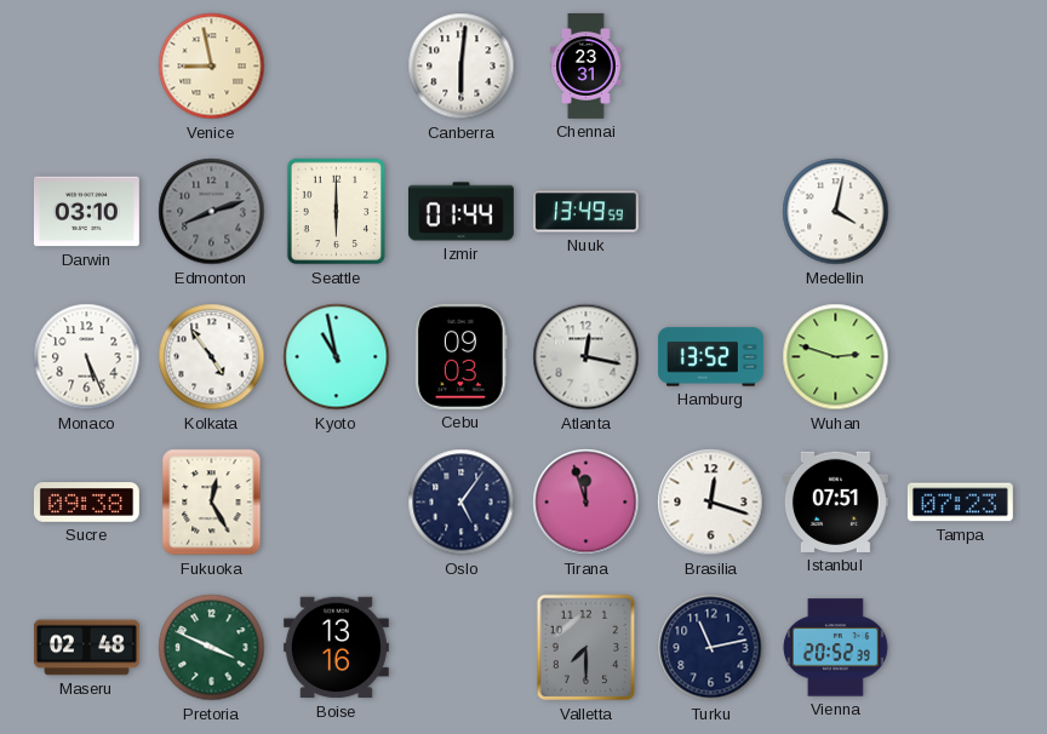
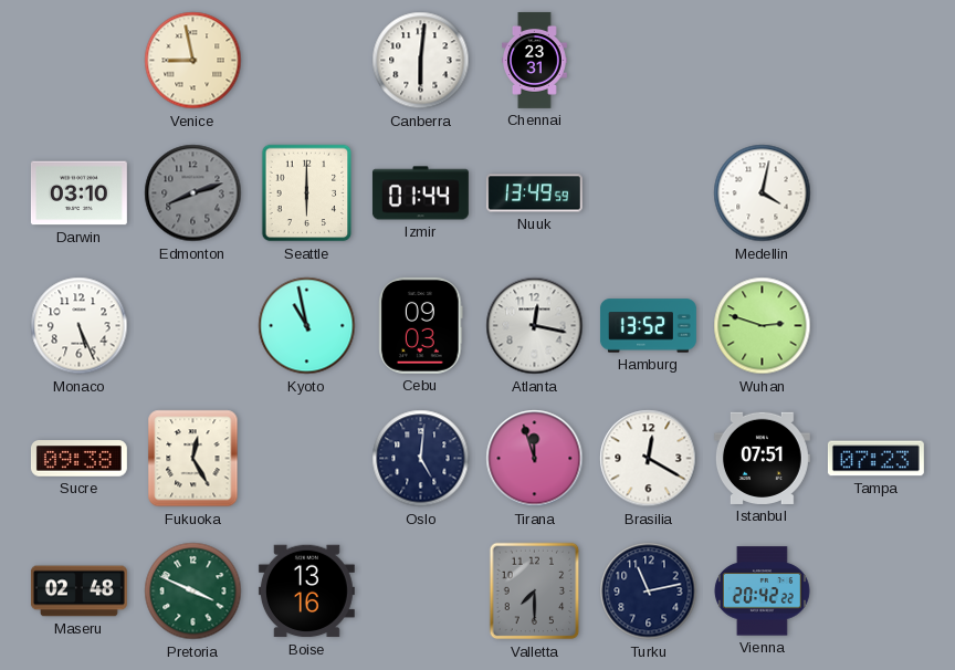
Kolkata: 4:54 -> none
Oslo: 5:06 -> 5:01
Brasilia: 12:18 -> 12:20
Vienna: 20:52 -> 20:42
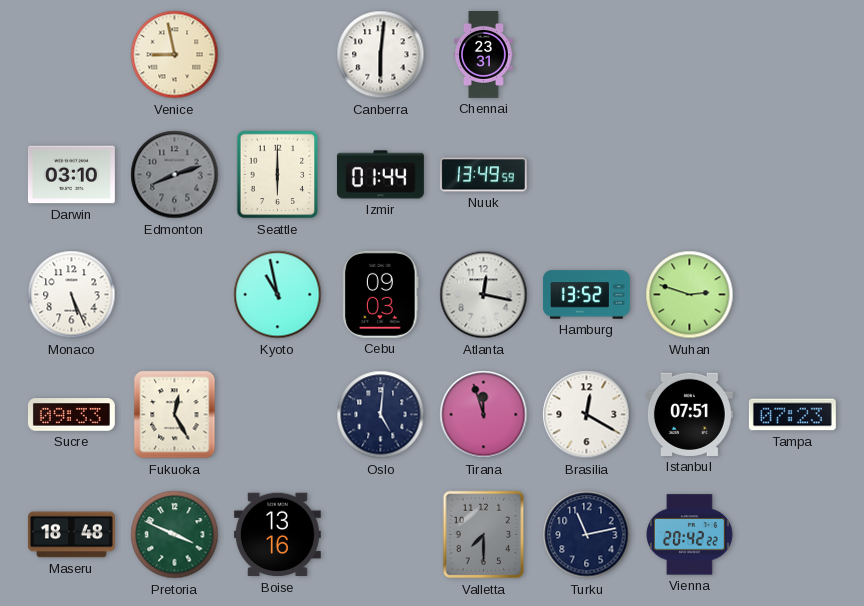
Medellin: 4:02 -> none
Sucre: 09:38 -> 09:33
Maseru: 02:48 -> 18:48
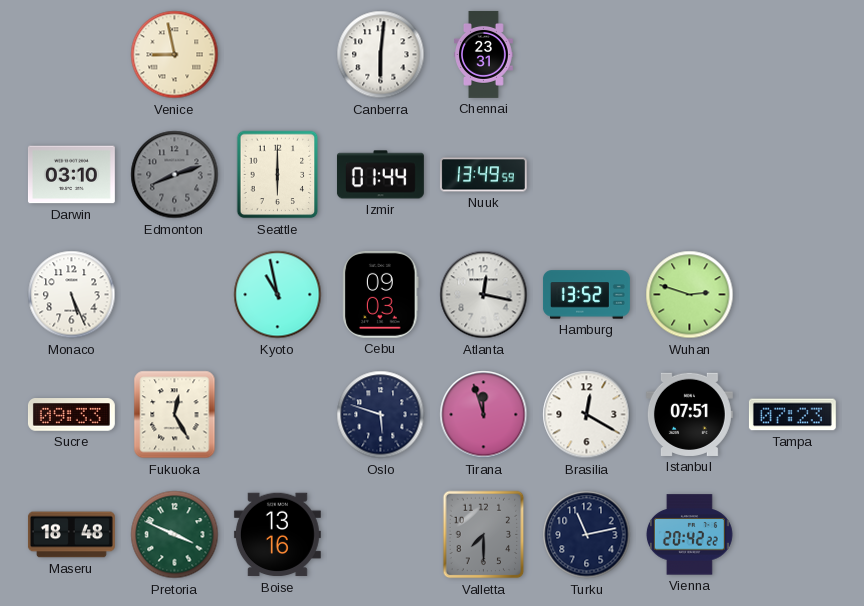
Oslo: 5:01 -> 5:48
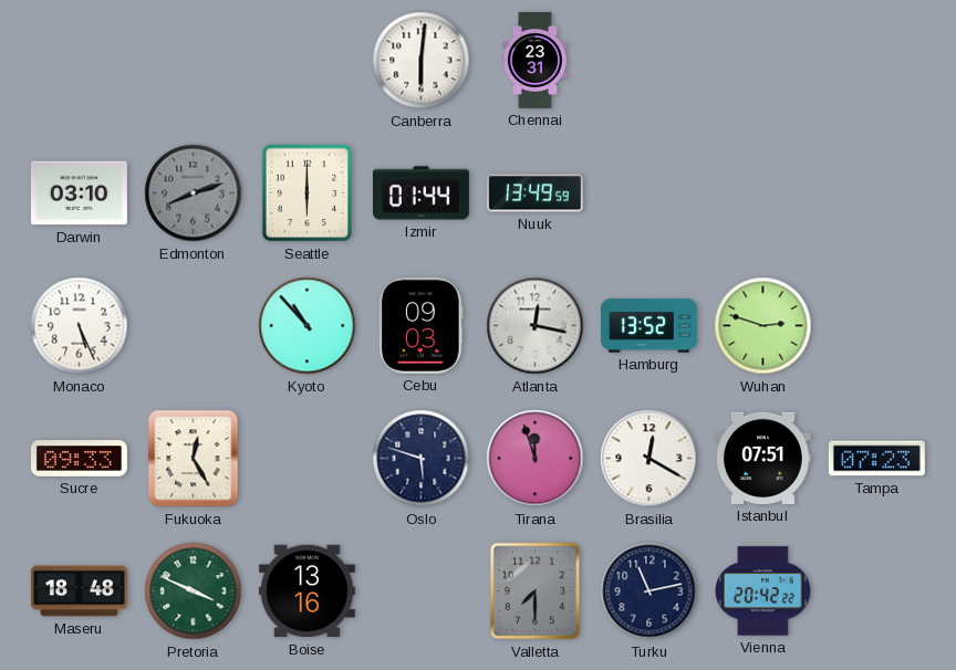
Venice: 8:58 -> none
Kyoto: 10:58 -> 10:53
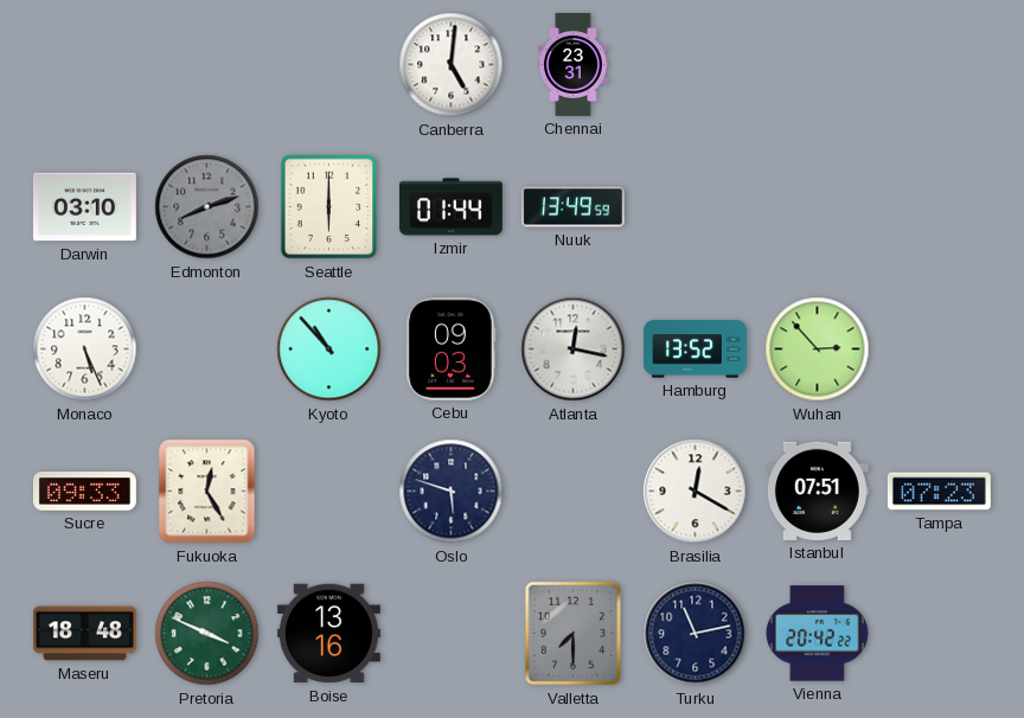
Canberra: 6:01 -> 5:01
Wuhan: 2:48 -> 2:53
Tirana: 11:57 -> none
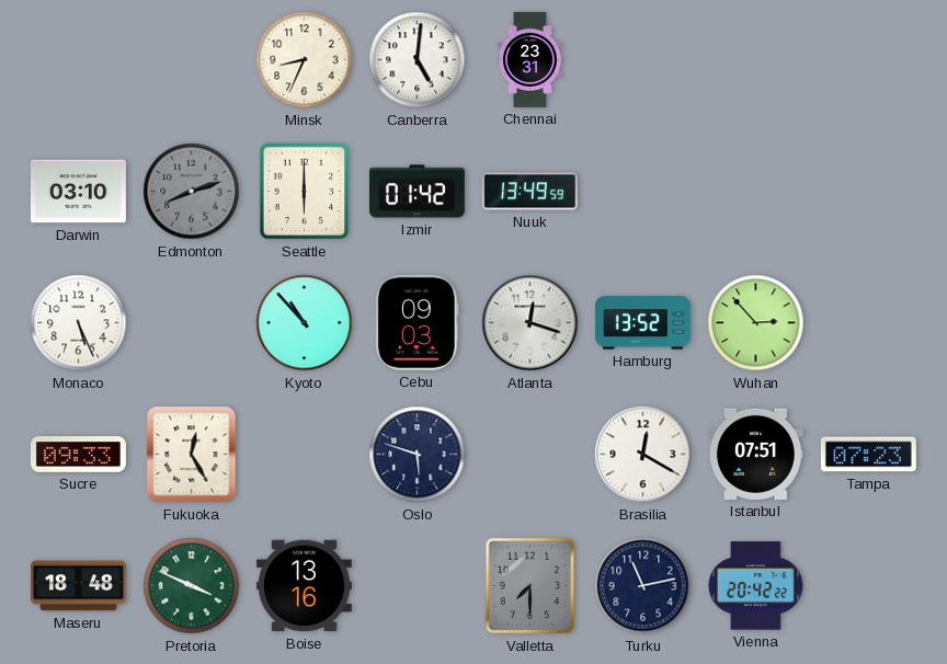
Minsk: none -> 8:34
Izmir: 01:44 -> 01:42
Atlanta: 12:17 -> 12:18
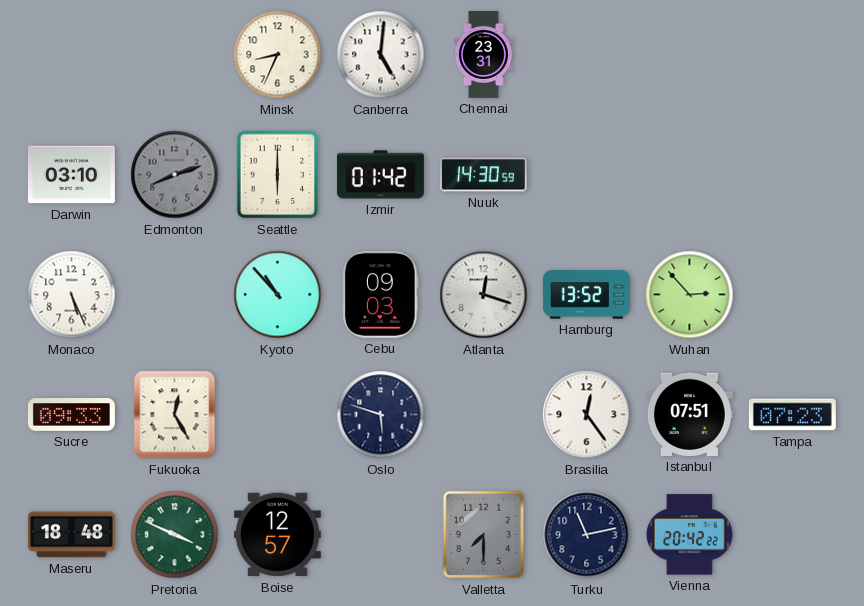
Nuuk: 13:49 -> 14:30
Brasilia: 12:20 -> 12:24
Boise: 13:16 -> 12:57
